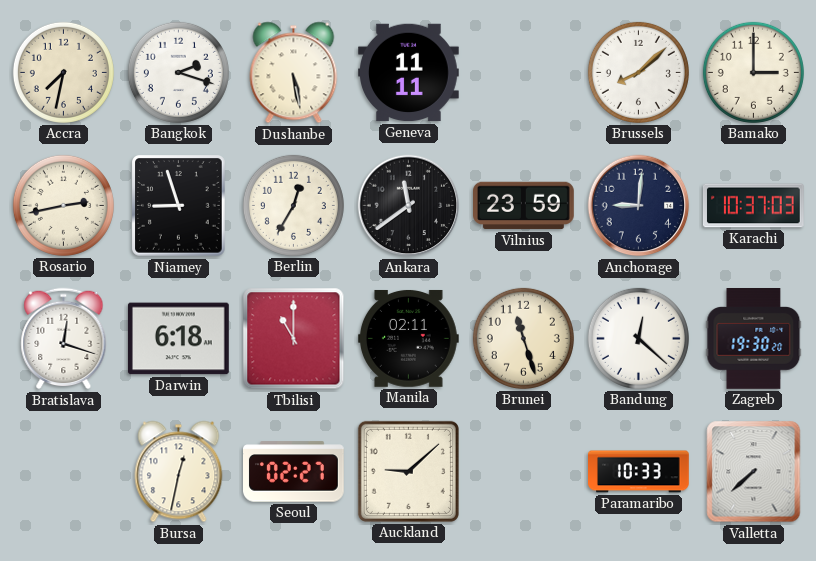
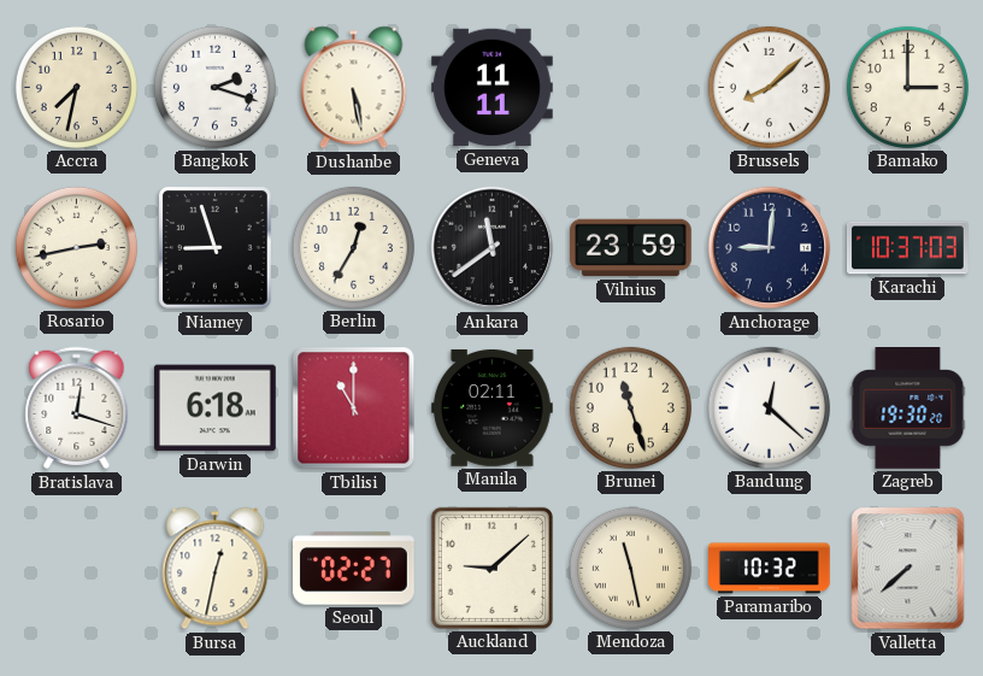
Mendoza: none -> 11:28
Paramaribo: 10:33 -> 10:32
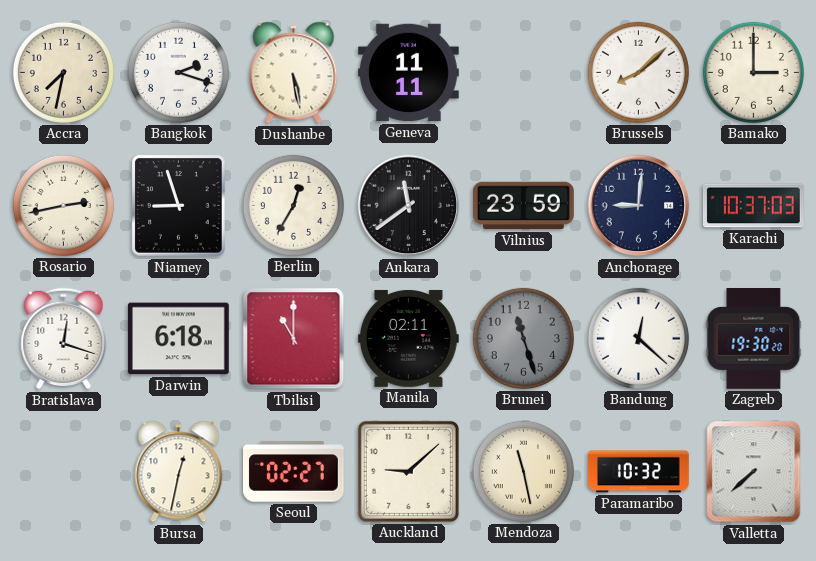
Brunei dial: cream -> grey
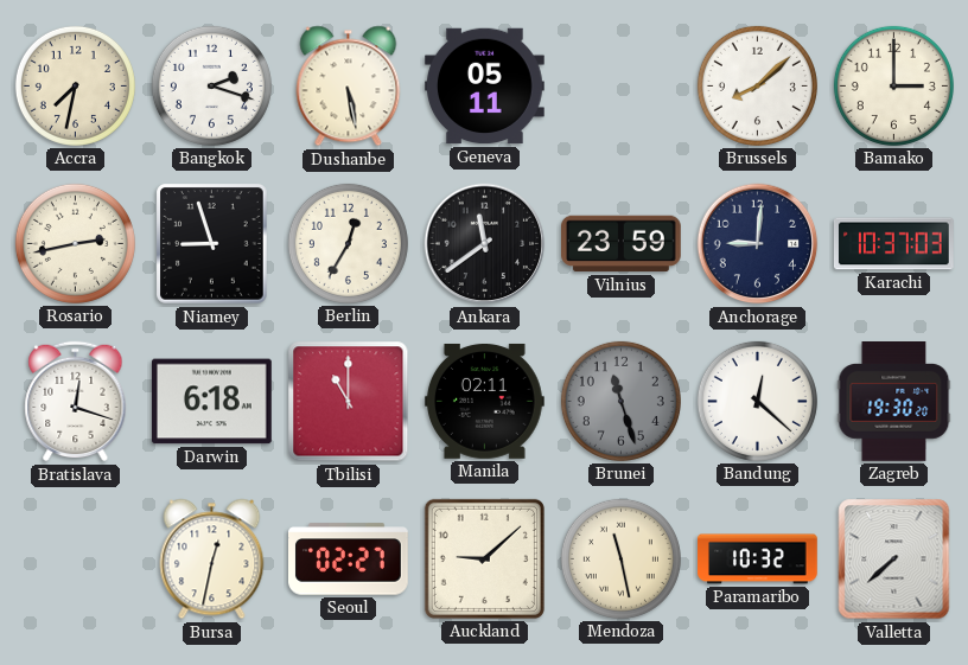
Geneva: 11:11 -> 05:11
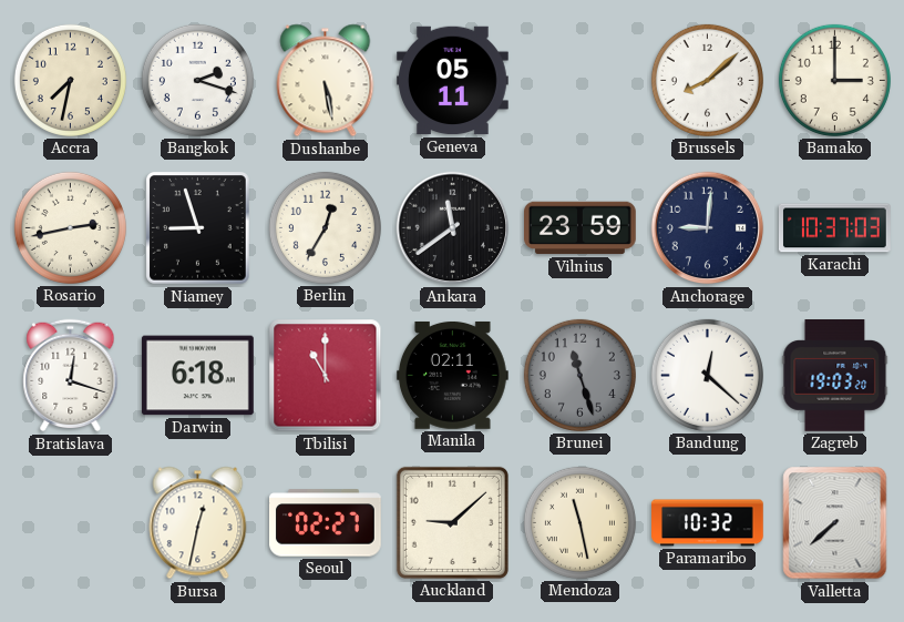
Zagreb: 19:30 -> 19:03
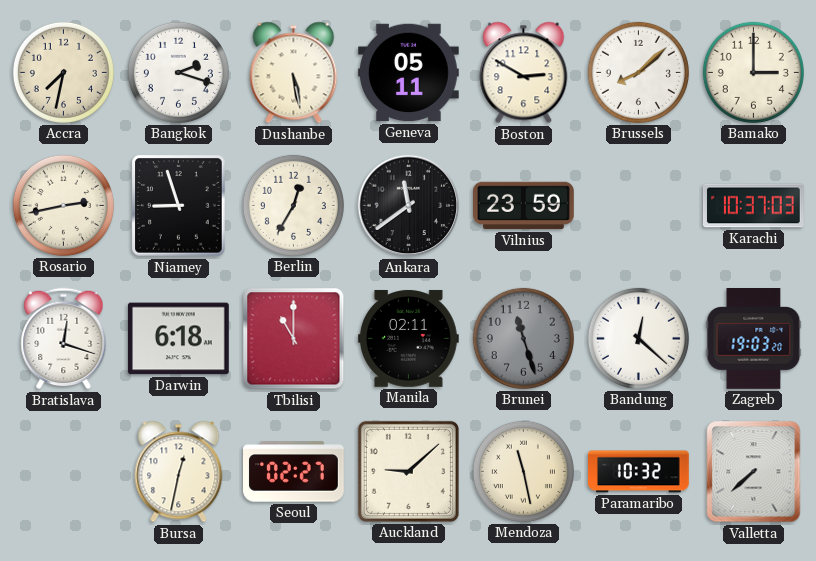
Boston: none -> 2:50
Anchorage: 9:01 -> none
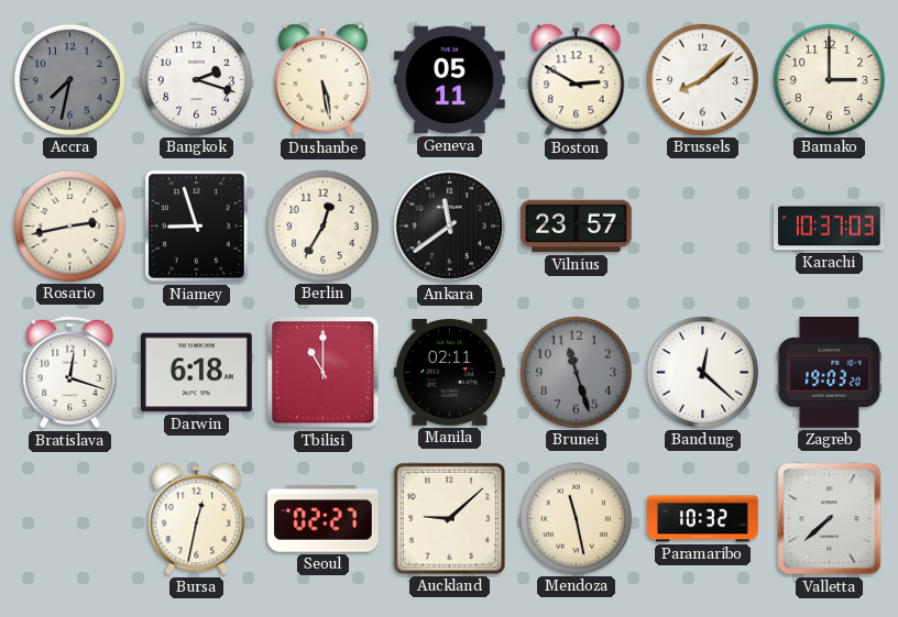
Accra dial: cream -> grey
Vilnius: 23:59 -> 23:57
